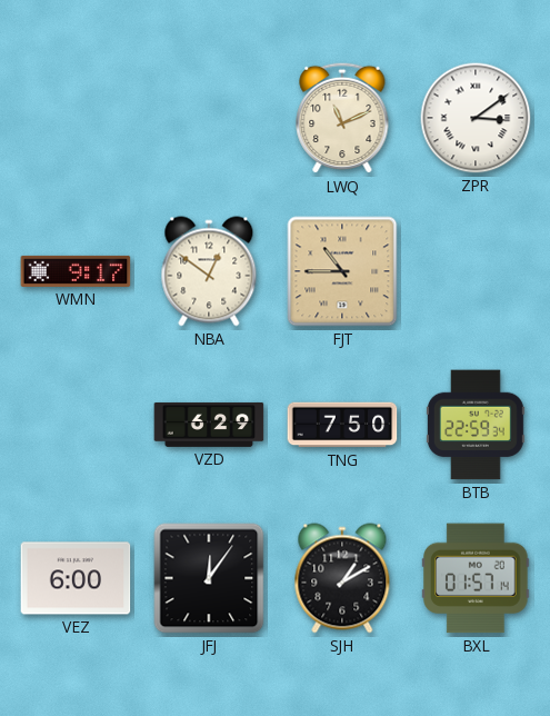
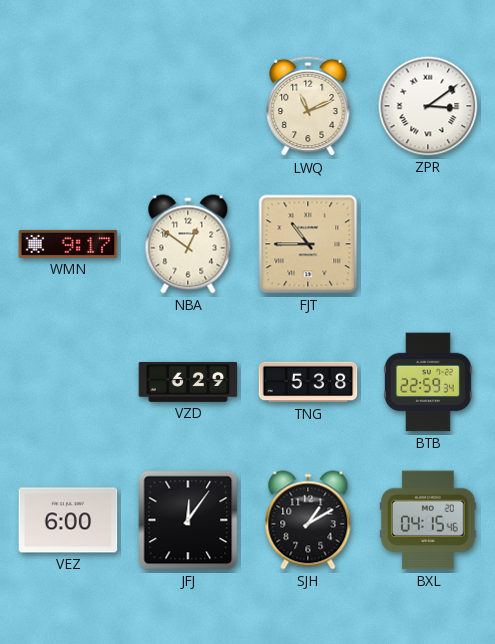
TNG: 7:50 -> 5:38
BXL: 01:57 -> 04:15
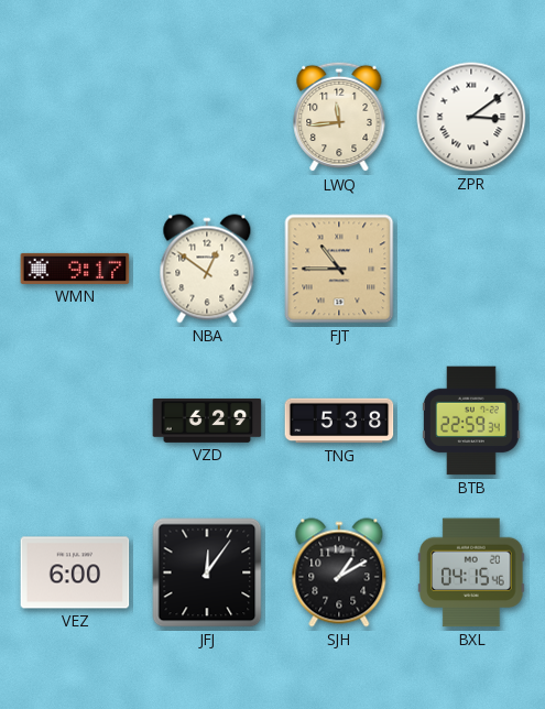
LWQ: 11:11 -> 11:44
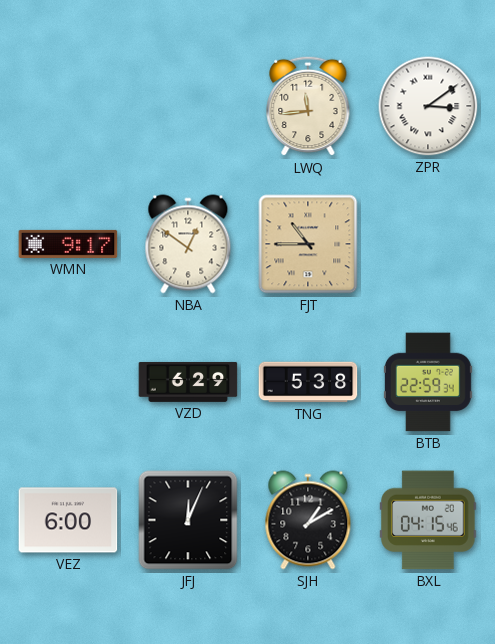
JFJ: 12:06 -> 12:04
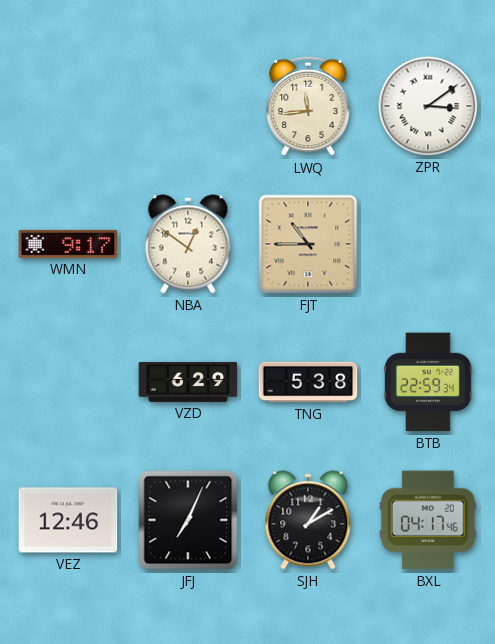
VEZ: 6:00 -> 12:46
JFJ: 12:04 -> 7:04
BXL: 04:15 -> 04:17
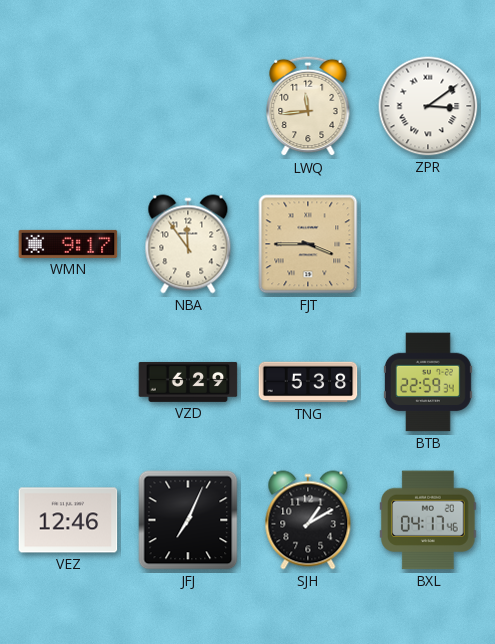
NBA: 12:51 -> 11:54
FJT: 10:45 -> 3:45
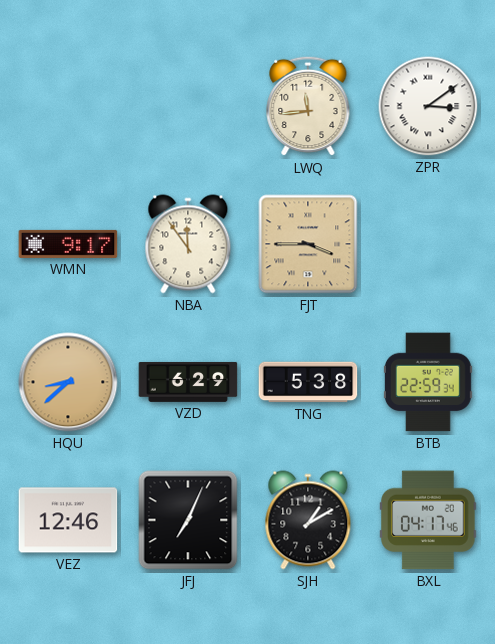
HQU: none -> 8:38
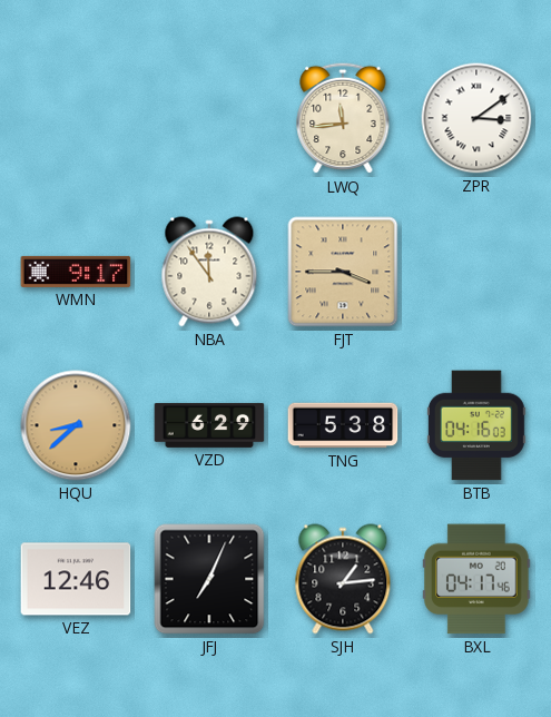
BTB: 22:59 -> 04:16
SJH: 1:10 -> 1:14
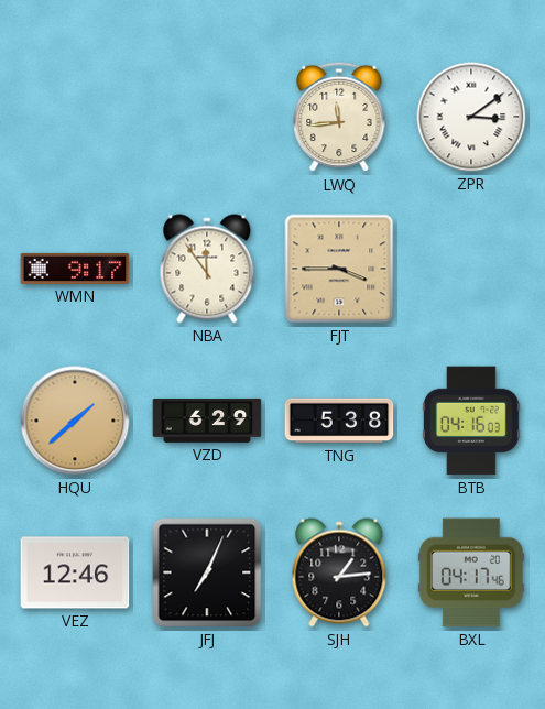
HQU: 8:38 -> 1:38
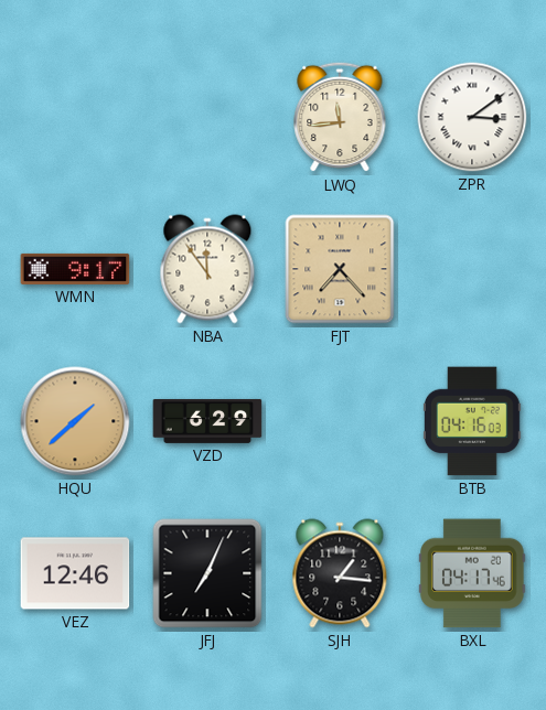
FJT: 3:45 -> 7:23
TNG: 5:38 -> none
SJH: 1:14 -> 1:16
